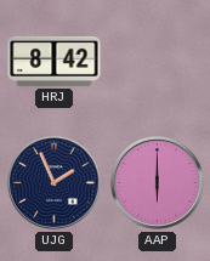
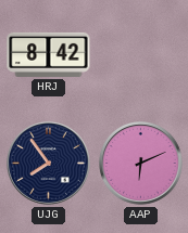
UJG: 1:56 -> 7:54
AAP: 6:00 -> 6:11
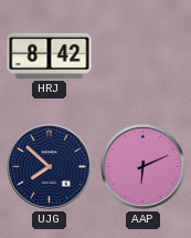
UJG: 7:54 -> 7:52
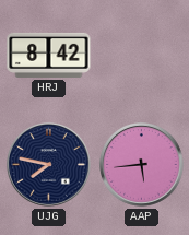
UJG: 7:52 -> 7:47
AAP: 6:11 -> 5:44
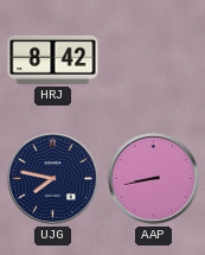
AAP: 5:44 -> 8:43
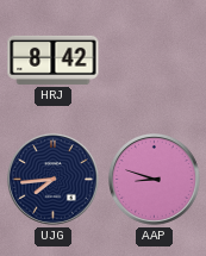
UJG: 7:47 -> 7:44
AAP: 8:43 -> 8:48
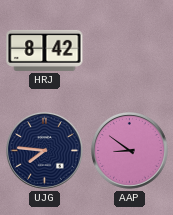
UJG: 7:44 -> 7:46
AAP: 8:48 -> 8:51
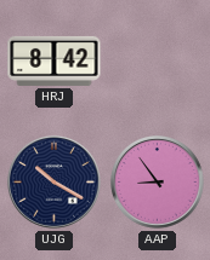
UJG: 7:46 -> 10:20
AAP: 8:51 -> 8:54
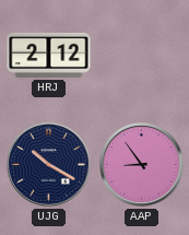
HRJ: 8:42 -> 2:12
